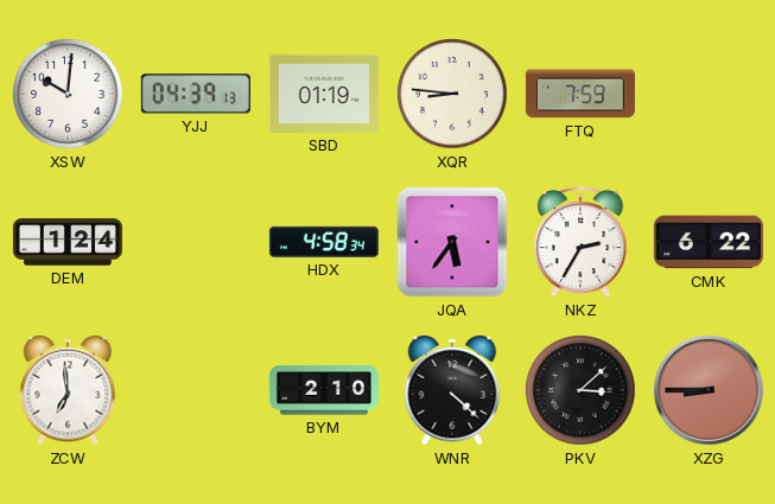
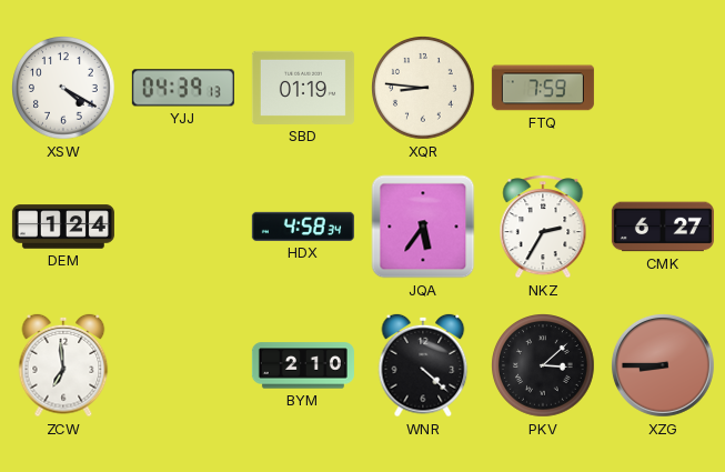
XSW: 10:01 -> 4:20
CMK: 6:22 -> 6:27
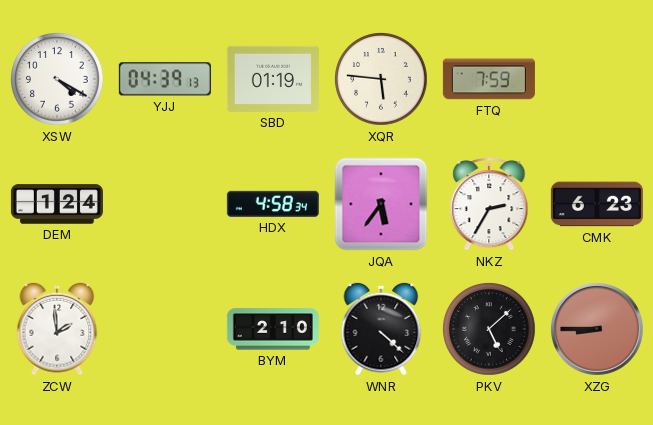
XQR: 8:46 -> 5:46
CMK: 6:27 -> 6:23
ZCW: 6:59 -> 1:59
PKV: 3:08 -> 5:08
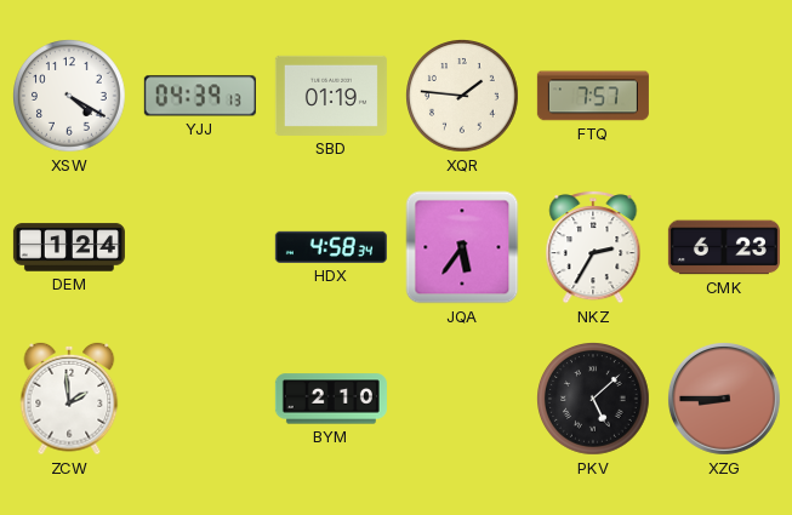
XQR: 5:46 -> 1:46
FTQ: 7:59 -> 7:57
WNR: 4:22 -> none
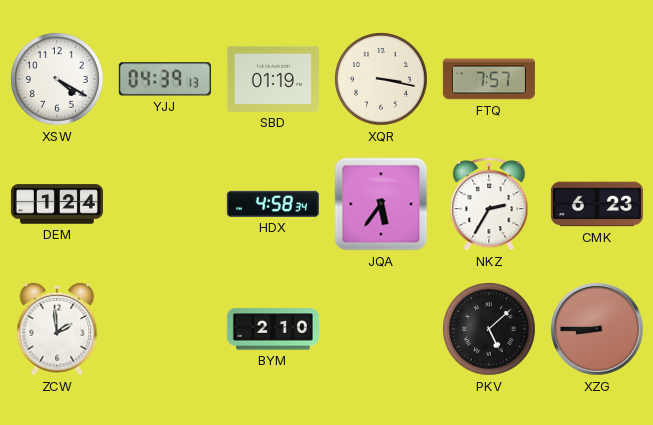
XQR: 1:46 -> 3:17
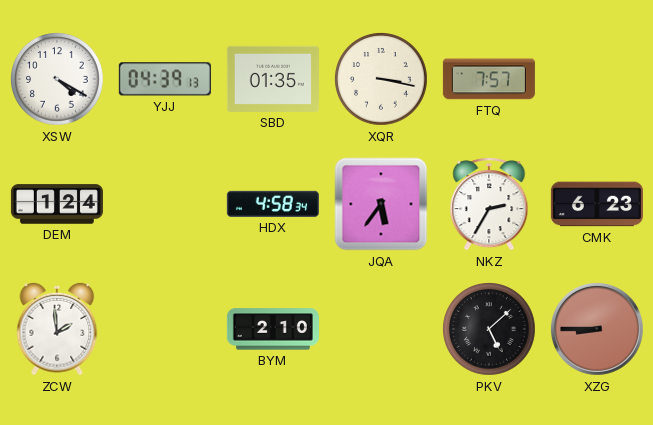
SBD: 01:19 -> 01:35
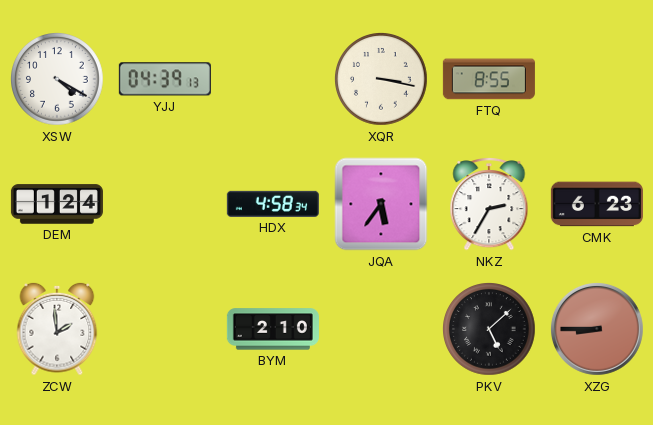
SBD: 01:35 -> none
FTQ: 7:57 -> 8:55
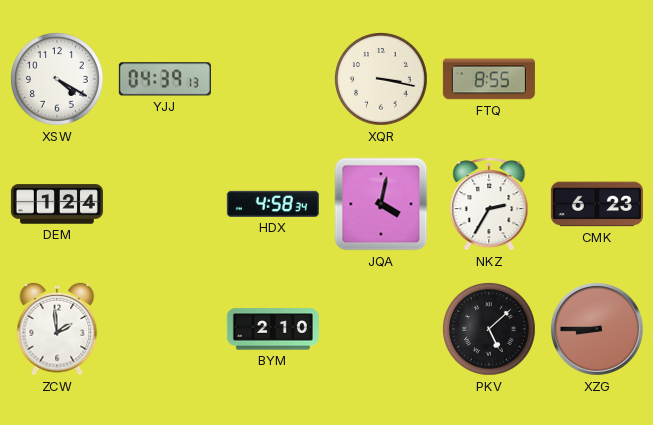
JQA: 5:36 -> 4:02
